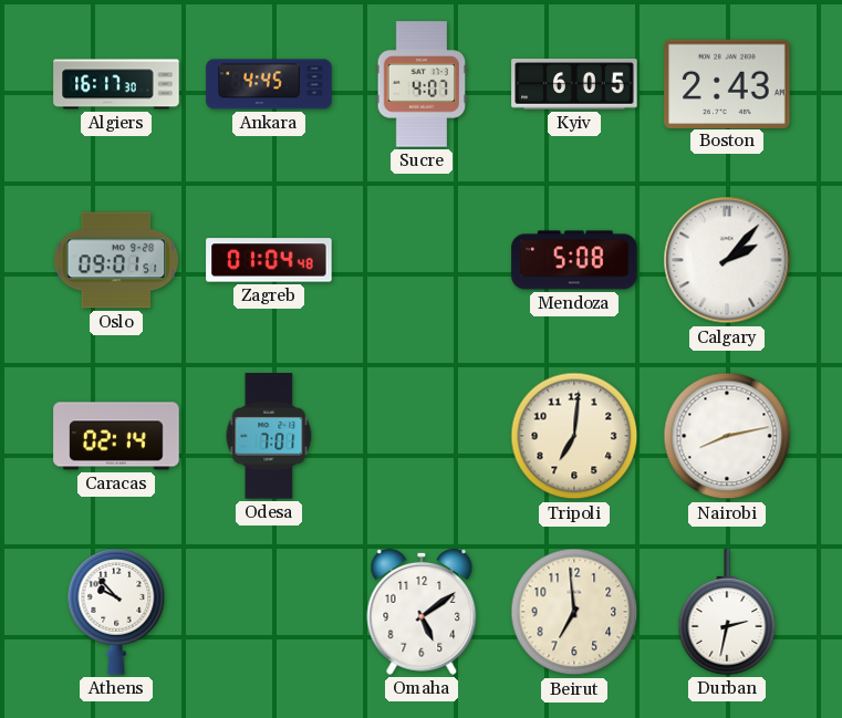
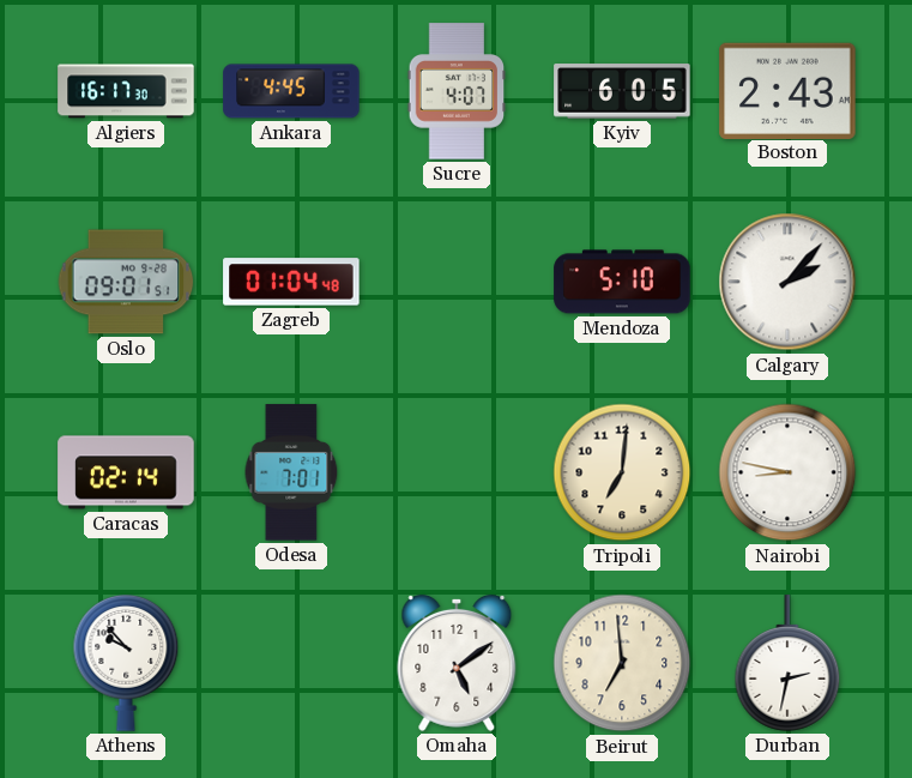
Mendoza: 5:08 -> 5:10
Nairobi: 8:13 -> 8:47
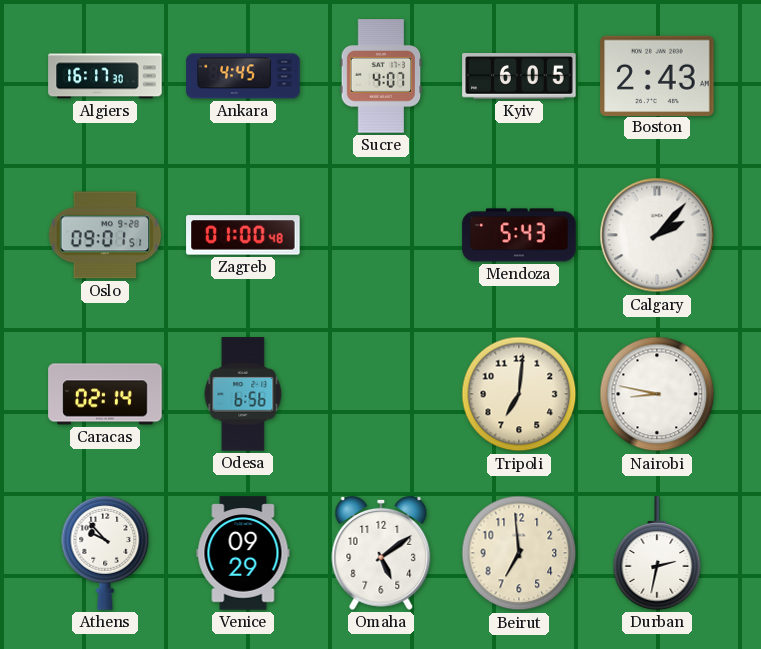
Zagreb: 01:04 -> 01:00
Mendoza: 5:10 -> 5:43
Odesa: 7:01 -> 6:56
Venice: none -> 09:29
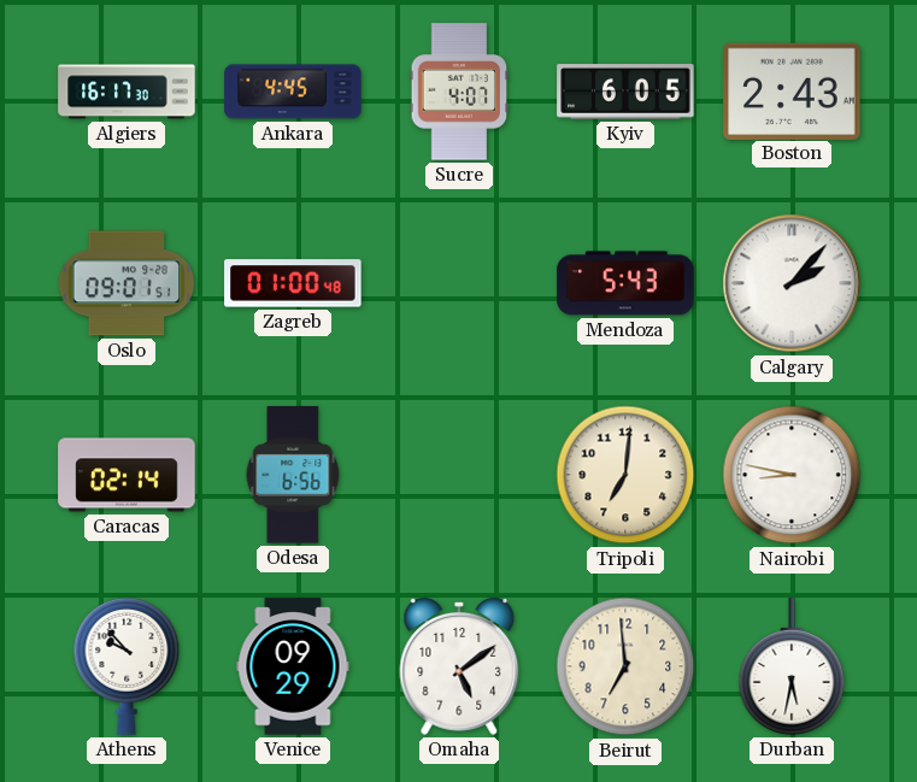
Durban: 2:32 -> 5:32
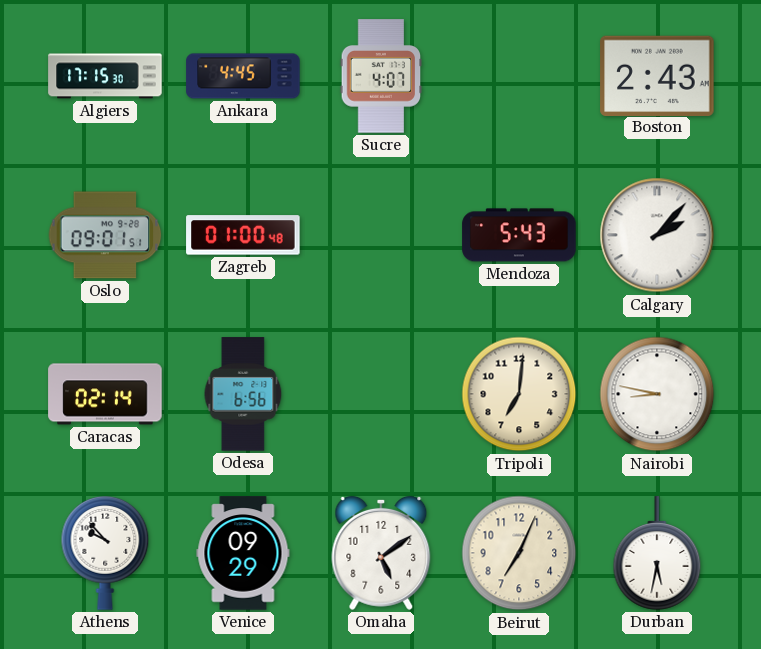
Algiers: 16:17 -> 17:15
Kyiv: 6:05 -> none
Beirut: 6:59 -> 7:04
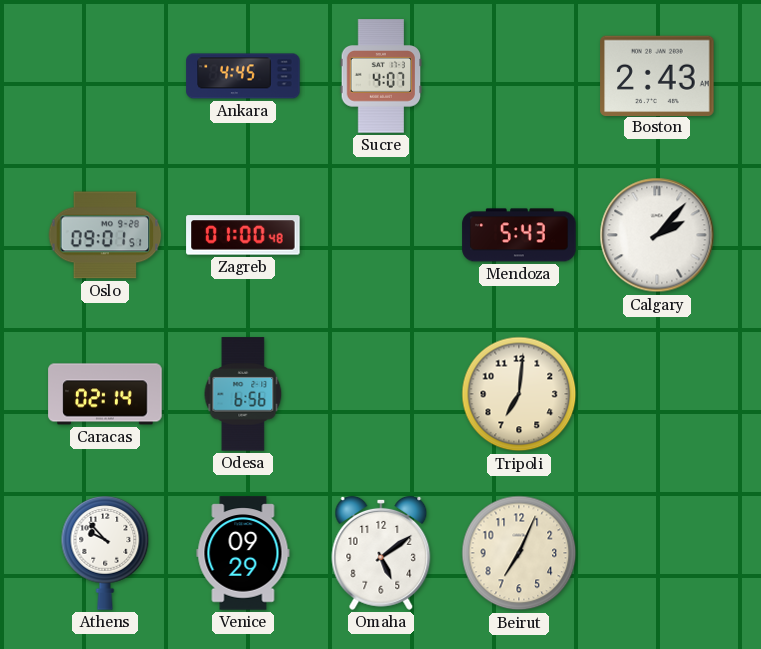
Algiers: 17:15 -> none
Nairobi: 8:47 -> none
Durban: 5:32 -> none
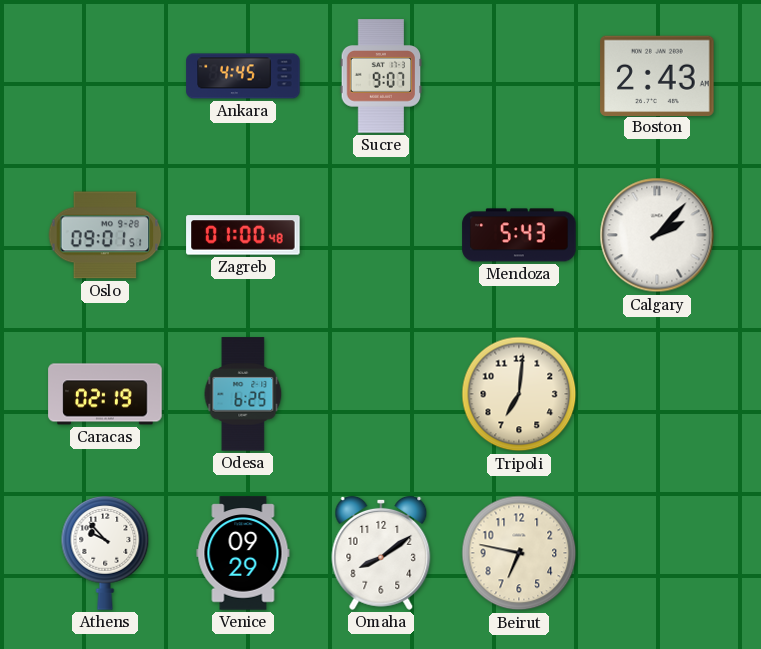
Sucre: 4:07 -> 9:07
Caracas: 02:14 -> 02:19
Odesa: 6:56 -> 6:25
Omaha: 5:09 -> 8:09
Beirut: 7:04 -> 6:47
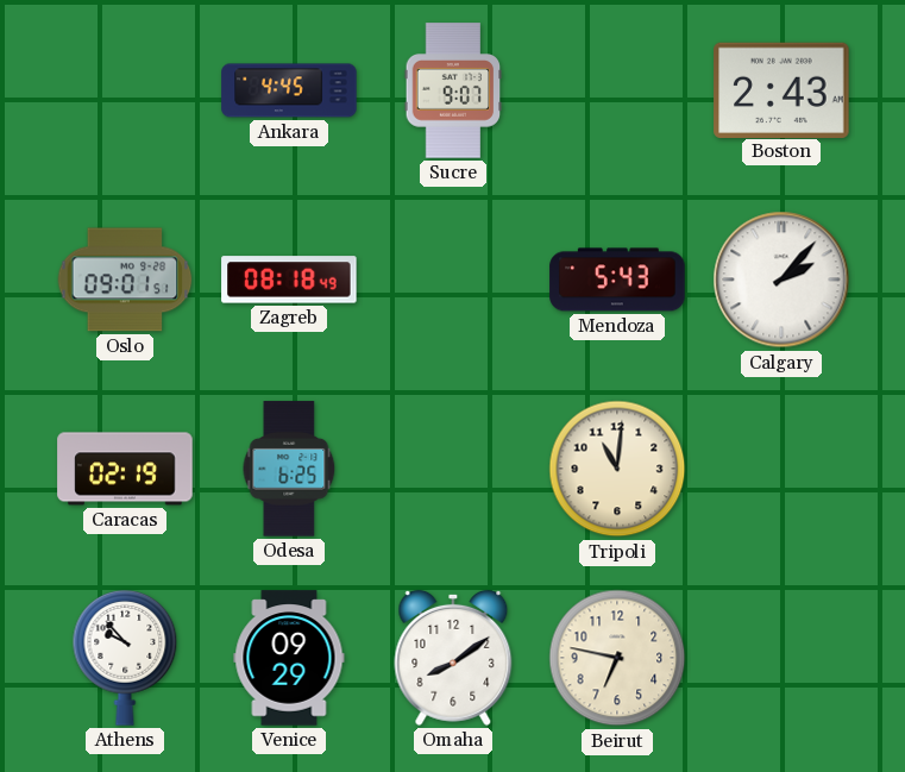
Zagreb: 01:00 -> 08:18
Tripoli: 7:01 -> 11:01
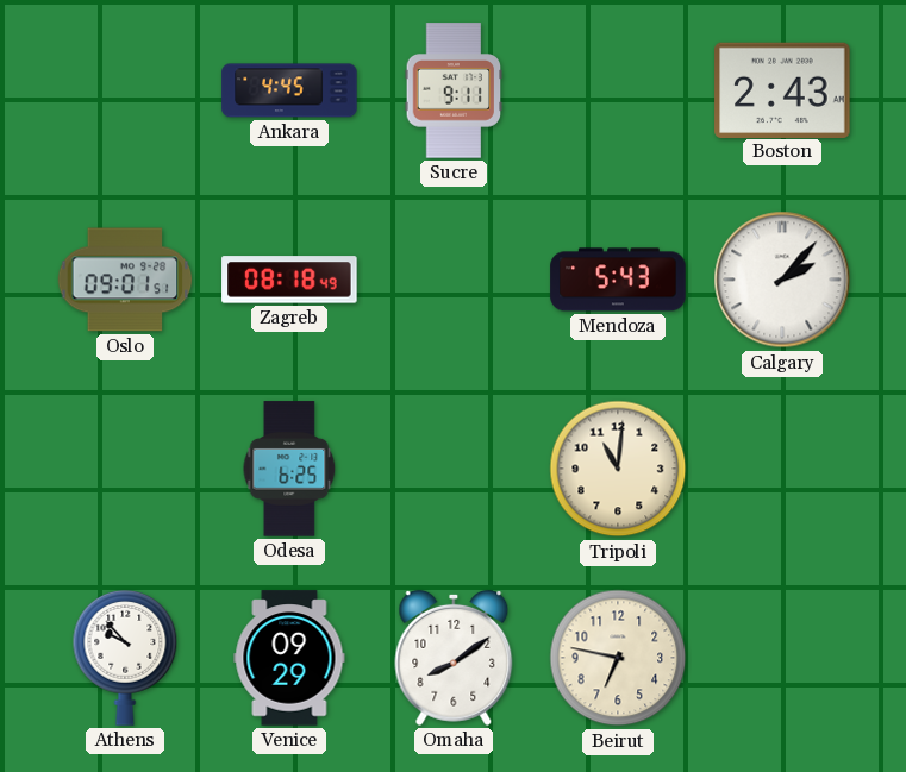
Sucre: 9:07 -> 9:11
Caracas: 02:19 -> none
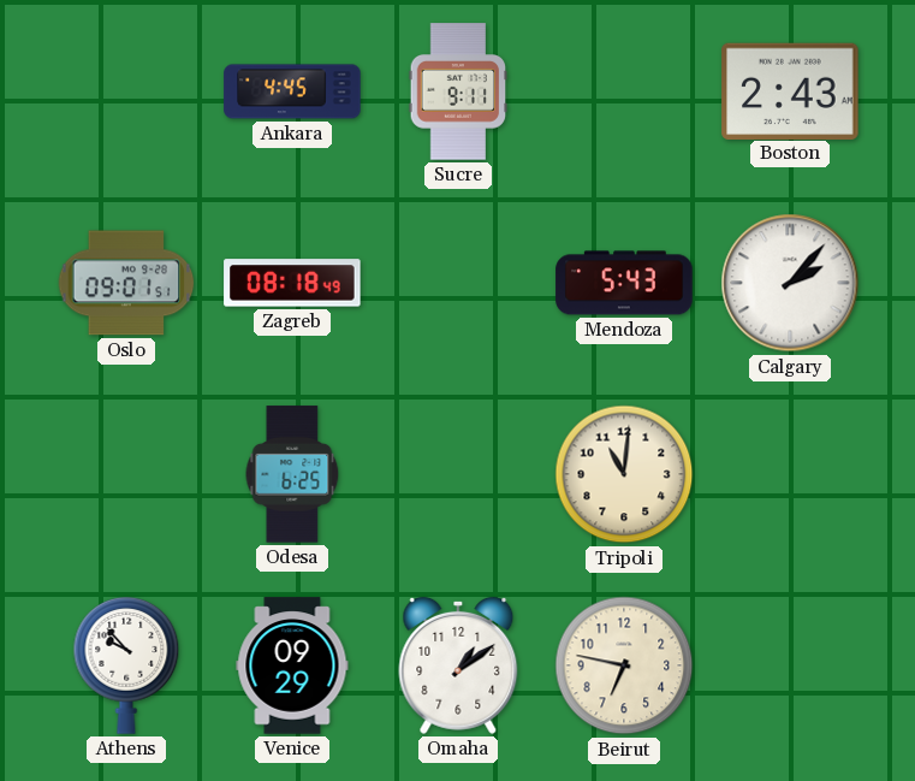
Omaha: 8:09 -> 1:09
